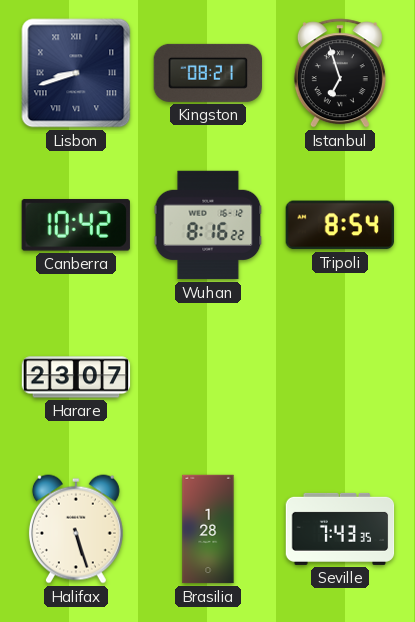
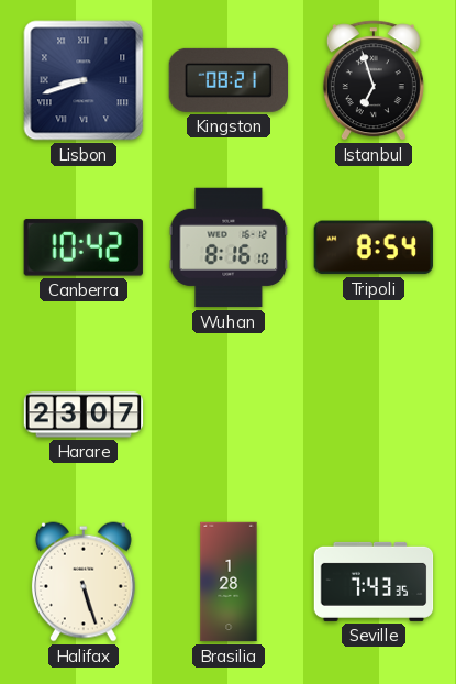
Wuhan: 8:16:22 -> 8:16:10
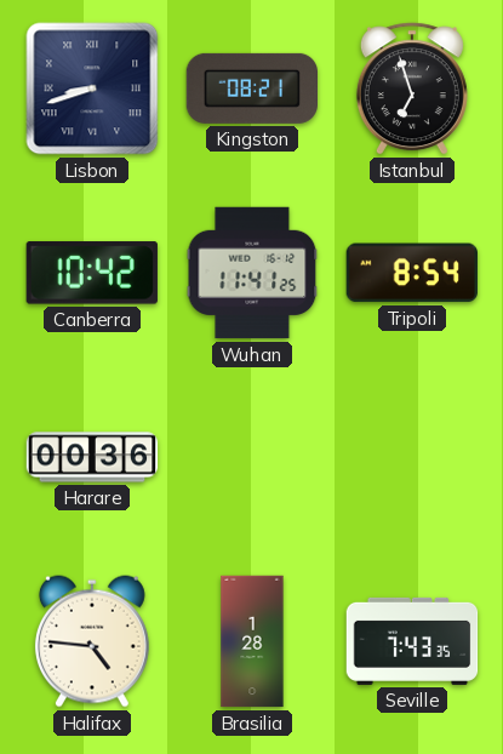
Wuhan: 8:16 -> 11:41
Harare: 23:07 -> 00:36
Halifax: 5:27 -> 4:46
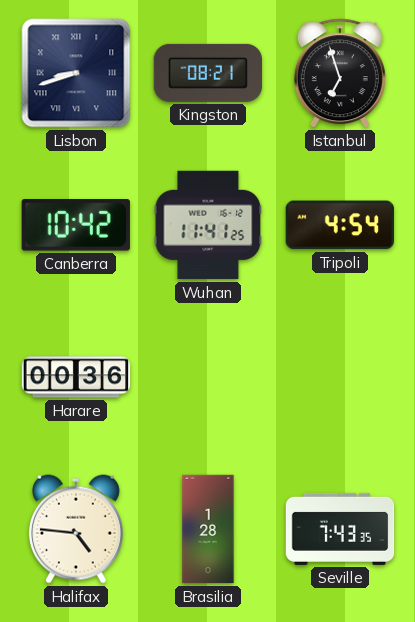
Tripoli: 8:54 -> 4:54
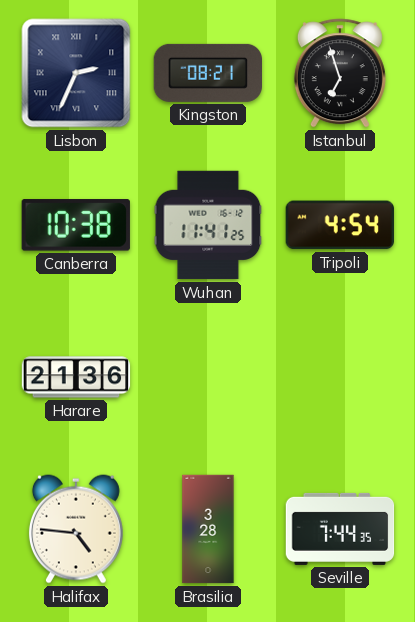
Lisbon: 8:42 -> 2:34
Canberra: 10:42 -> 10:38
Harare: 00:36 -> 21:36
Brasilia: 1:28 -> 3:28
Seville: 7:43 -> 7:44
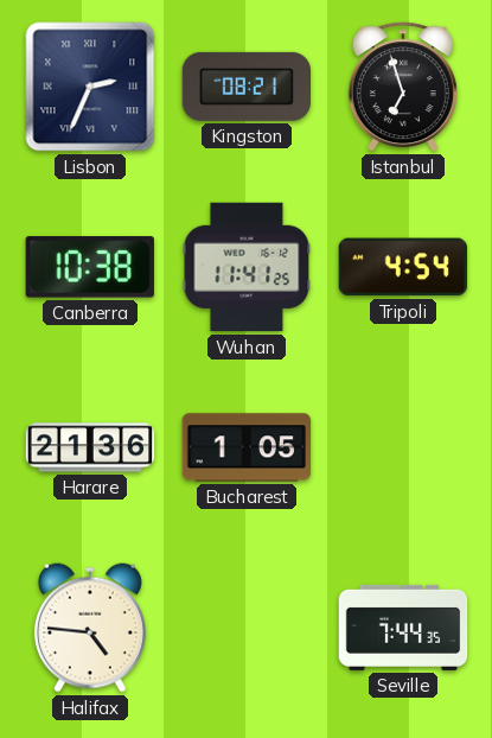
Bucharest: none -> 1:05
Brasilia: 3:28 -> none
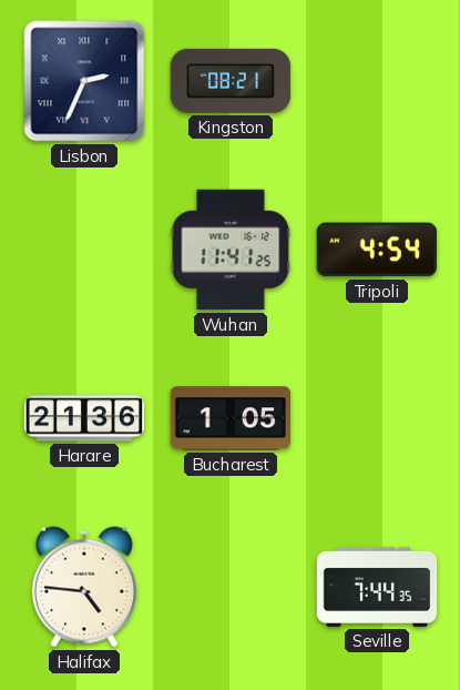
Istanbul: 6:57 -> none
Canberra: 10:38 -> none
